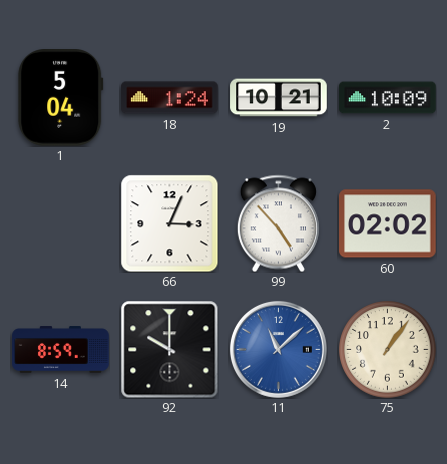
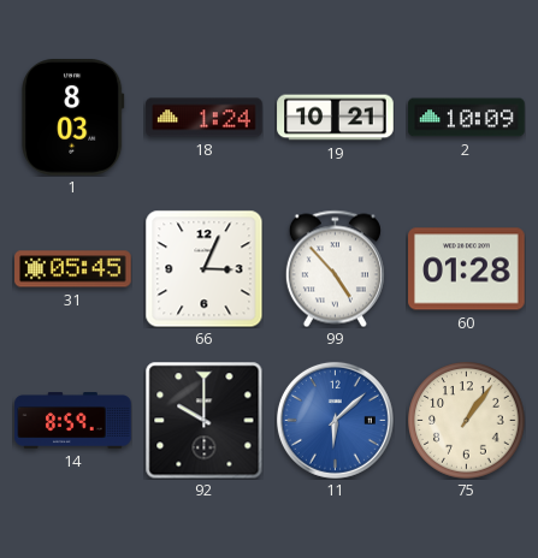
1: 5:04 -> 8:03
31: none -> 05:45
60: 02:02 -> 01:28
11: 11:08 -> 6:08
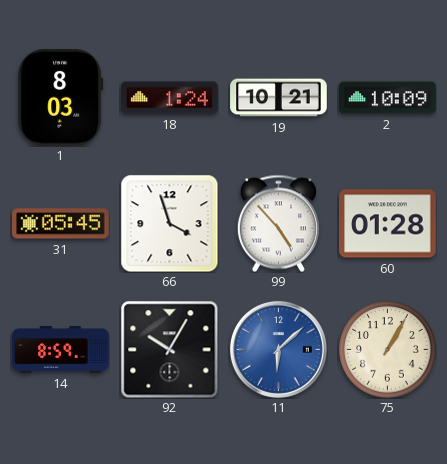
66: 3:04 -> 3:57
92: 10:00 -> 10:05
75: 1:06 -> 1:05
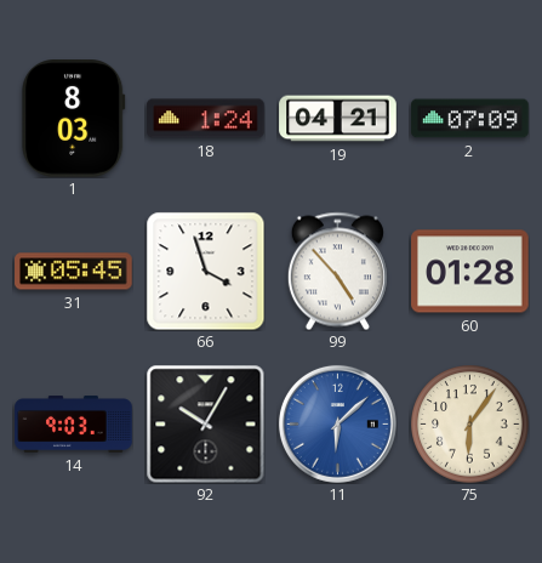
19: 10:21 -> 04:21
2: 10:09 -> 07:09
14: 8:59 -> 9:03
75: 1:05 -> 6:06
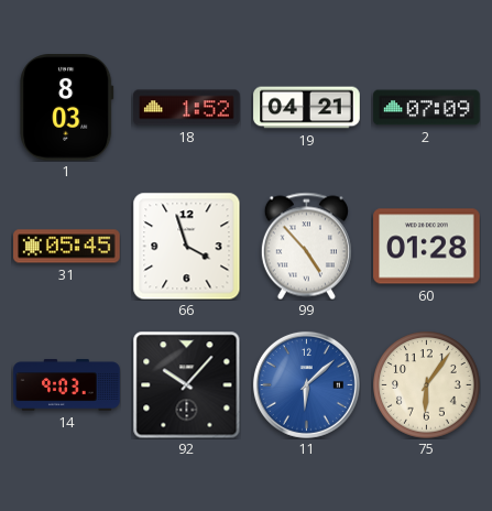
18: 1:24 -> 1:52
92: 10:05 -> 10:07
